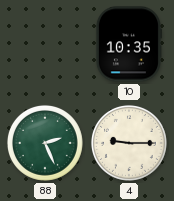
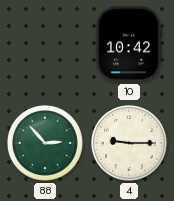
10: 10:35 -> 10:42
88: 2:26 -> 2:53
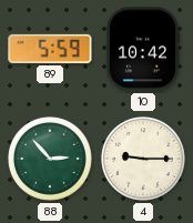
89: none -> 5:59
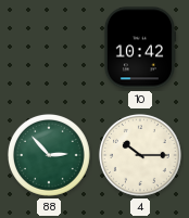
89: 5:59 -> none
4: 9:15 -> 10:15
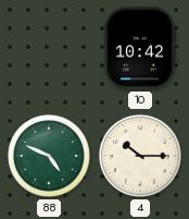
88: 2:53 -> 4:49
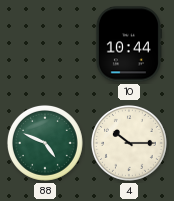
10: 10:42 -> 10:44
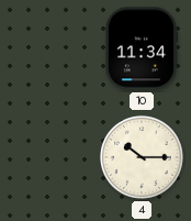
10: 10:44 -> 11:34
88: 4:49 -> none
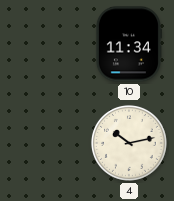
4: 10:15 -> 10:13
